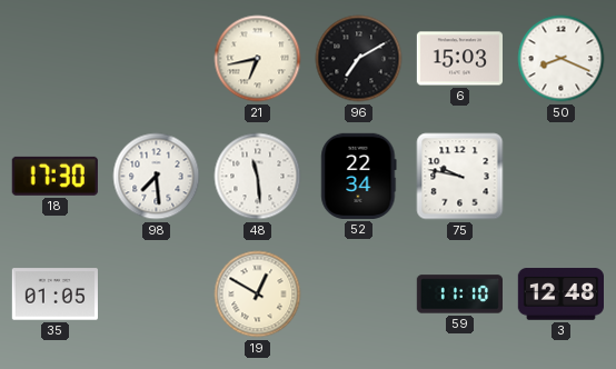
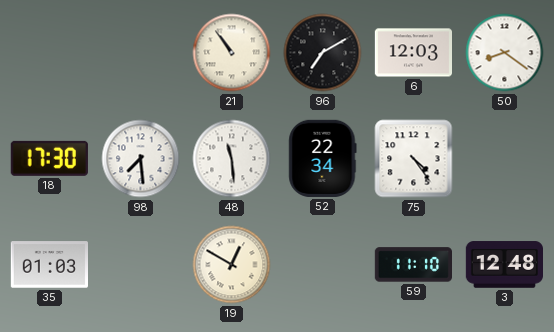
21: 6:43 -> 10:54
6: 15:03 -> 12:03
50: 8:19 -> 8:21
75: 9:47 -> 4:24
35: 01:05 -> 01:03
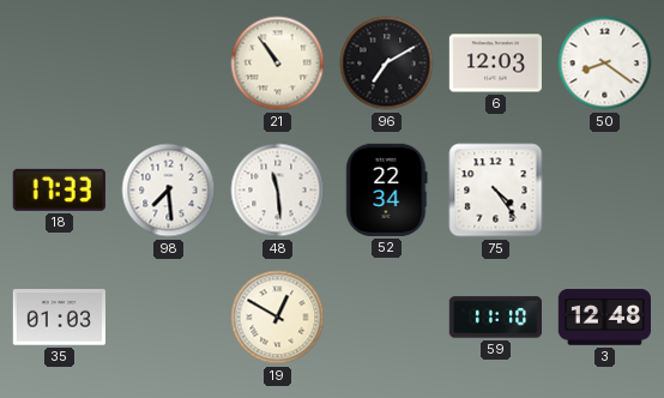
18: 17:30 -> 17:33
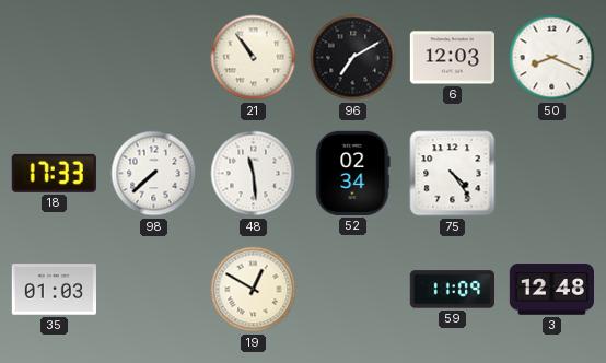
50: 8:21 -> 8:19
98: 7:29 -> 7:38
52: 22:34 -> 02:34
59: 11:10 -> 11:09
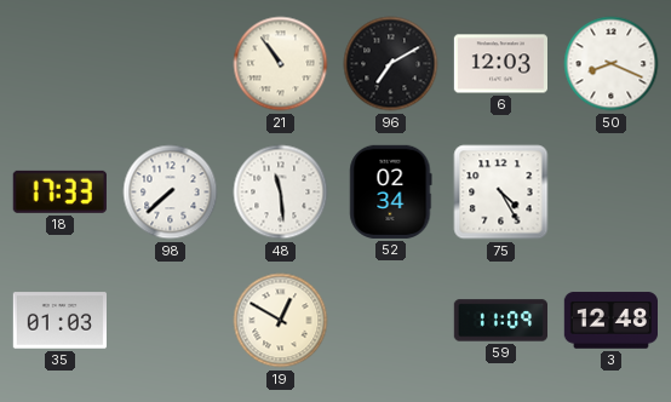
75: 4:24 -> 4:25
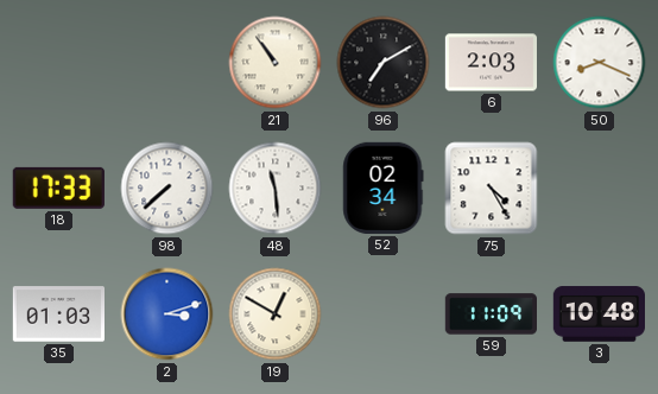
6: 12:03 -> 2:03
2: none -> 3:12
3: 12:48 -> 10:48
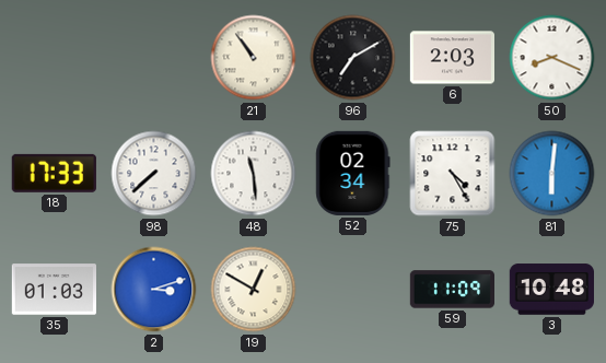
81: none -> 6:01
